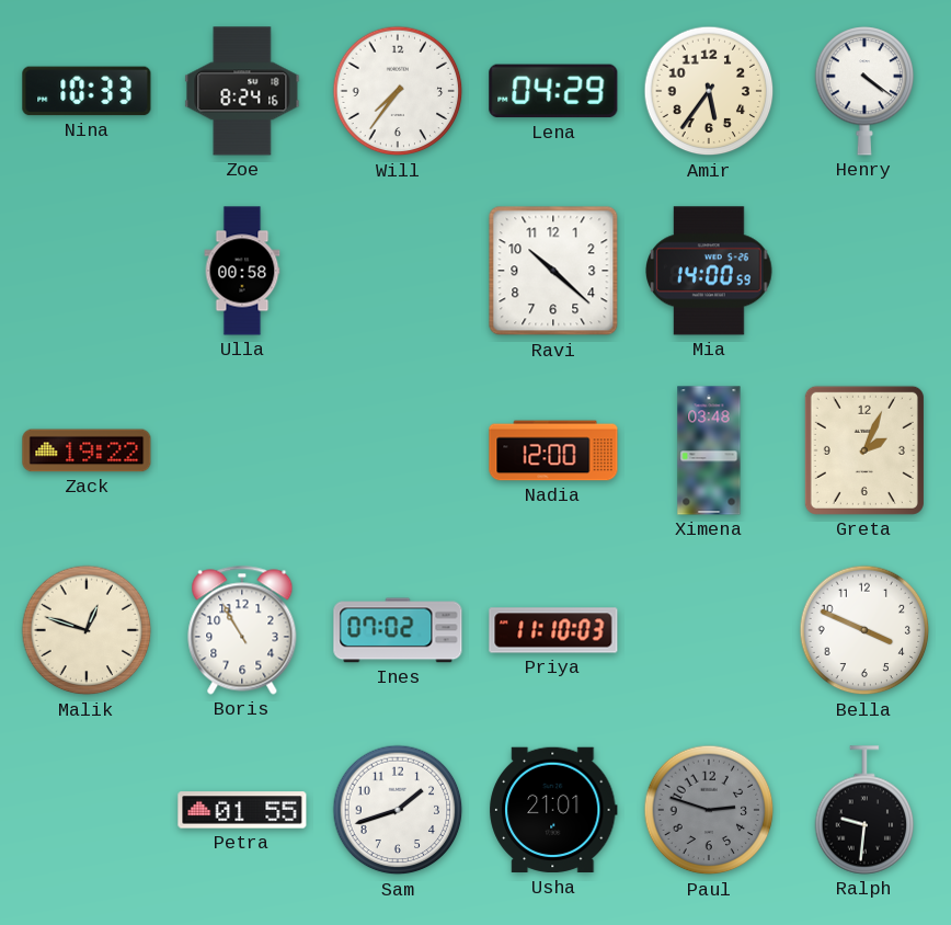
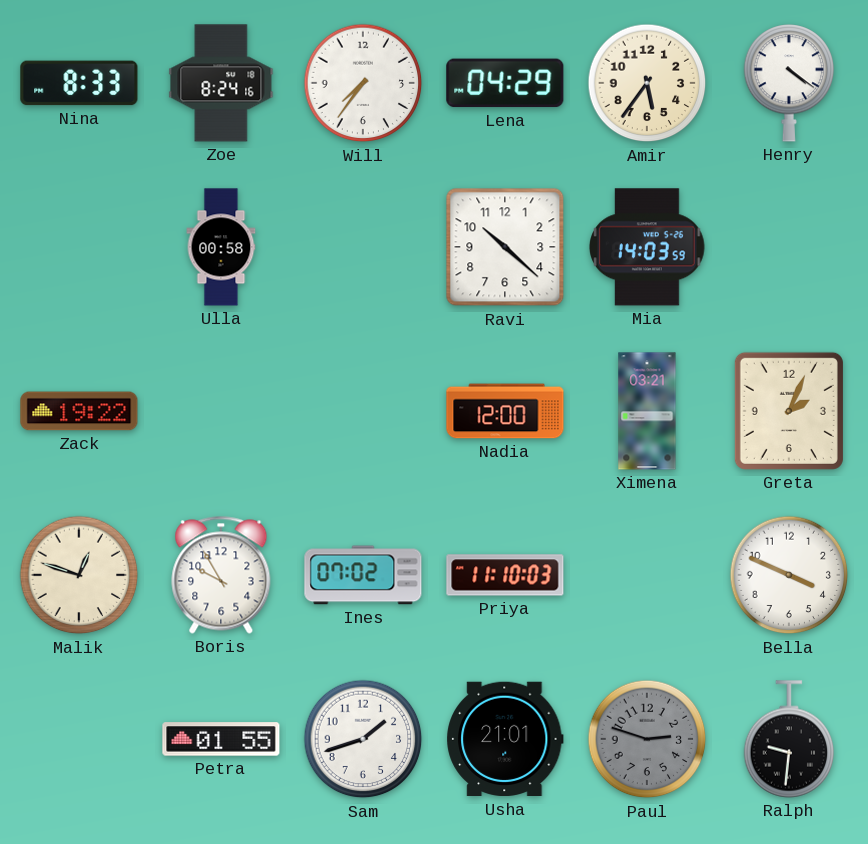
Nina: 10:33 -> 8:33
Mia: 14:00 -> 14:03
Ximena: 03:48 -> 03:21
Boris: 10:55 -> 9:55
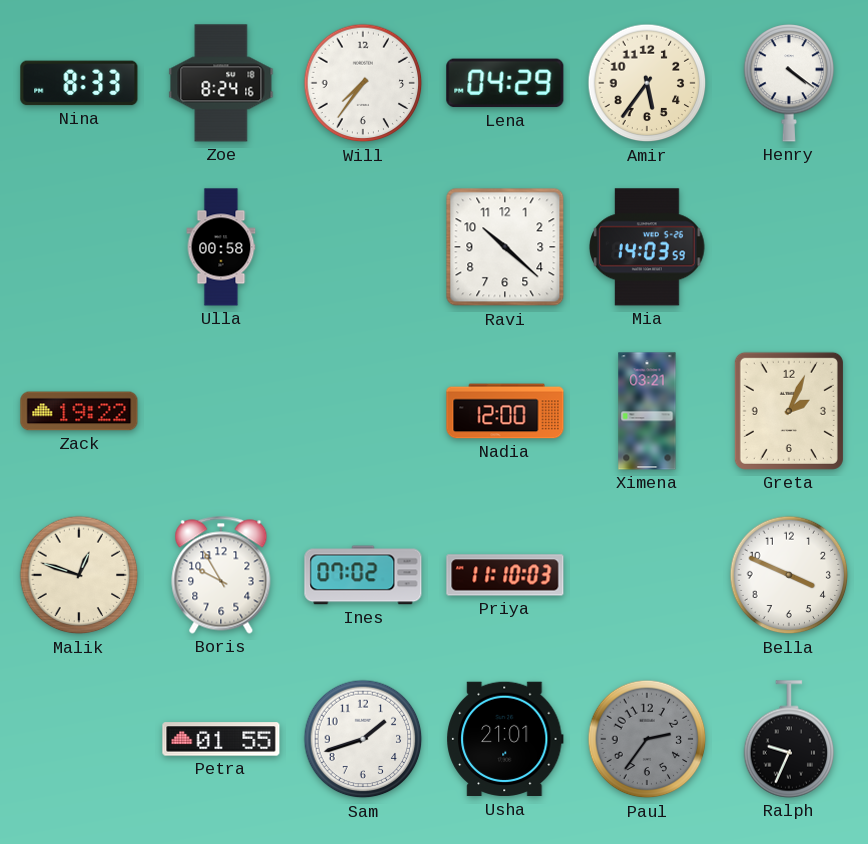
Paul: 2:48 -> 2:36
Ralph: 9:31 -> 9:34
